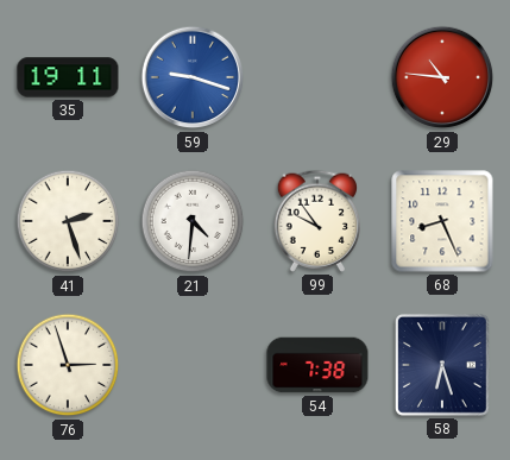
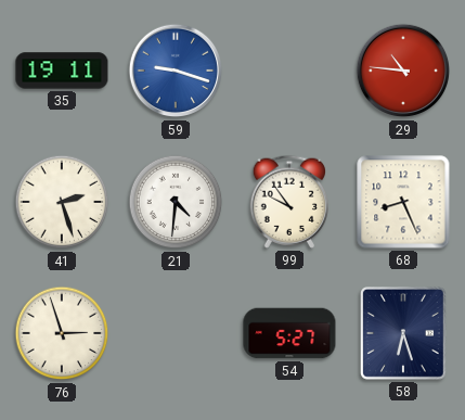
54: 7:38 -> 5:27
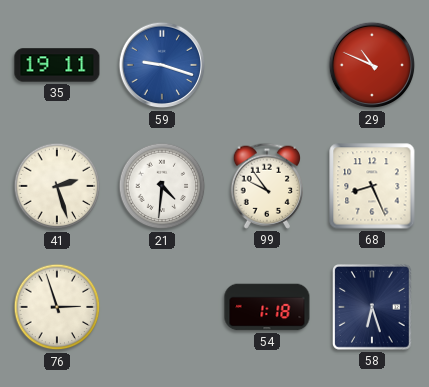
29: 10:46 -> 10:49
54: 5:27 -> 1:18
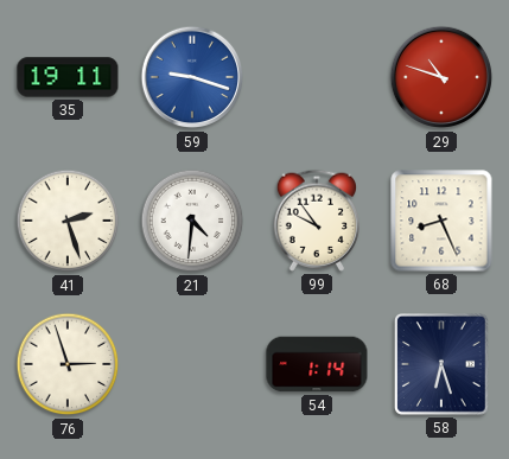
29: 10:49 -> 10:48
54: 1:18 -> 1:14
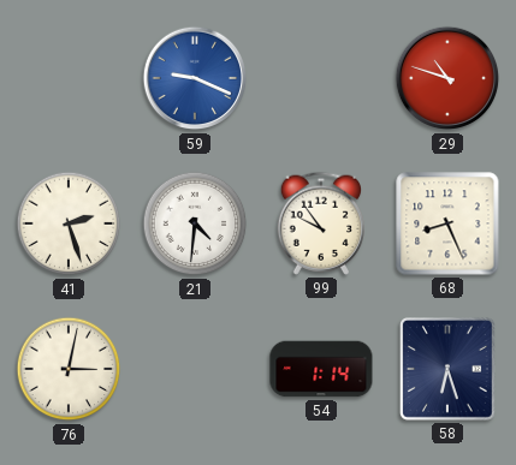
35: 19:11 -> none
59: 9:18 -> 9:19
76: 2:57 -> 3:02
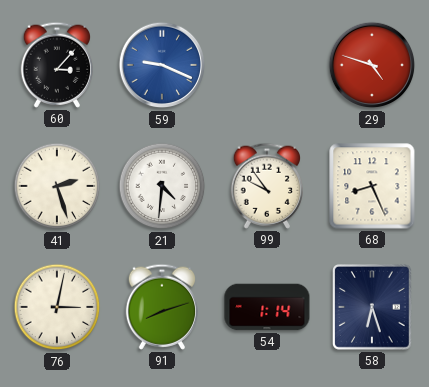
60: none -> 3:07
29: 10:48 -> 4:48
91: none -> 8:12
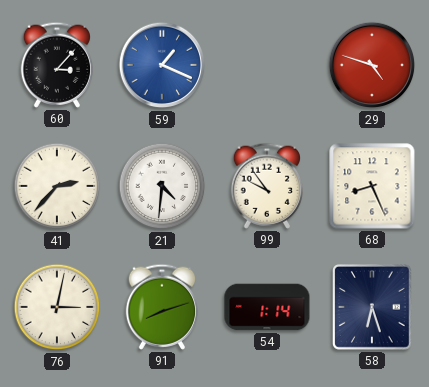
59: 9:19 -> 1:19
41: 2:27 -> 2:37
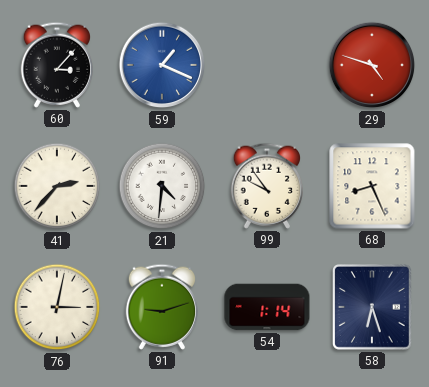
91: 8:12 -> 9:12
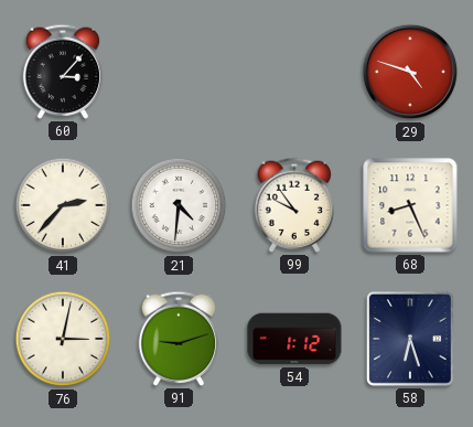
59: 1:19 -> none
54: 1:14 -> 1:12
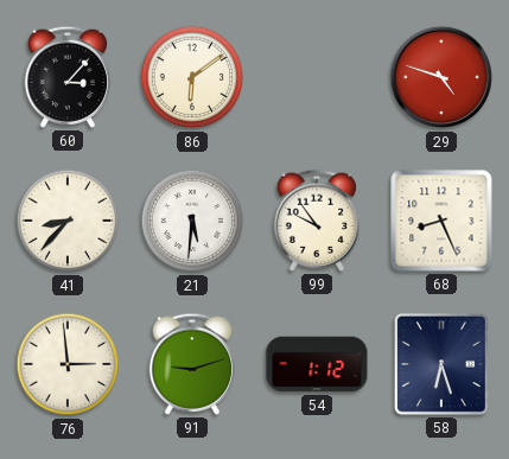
86: none -> 6:09
41: 2:37 -> 8:37
21: 4:31 -> 5:31
76: 3:02 -> 2:59
